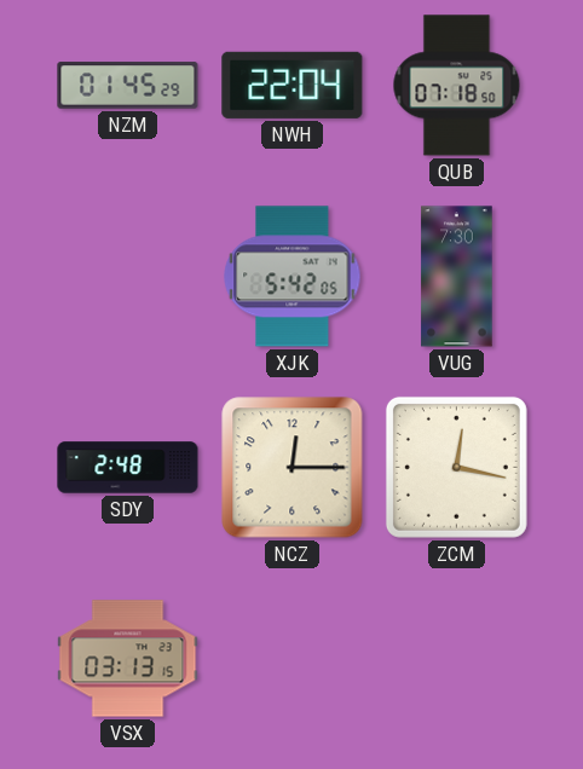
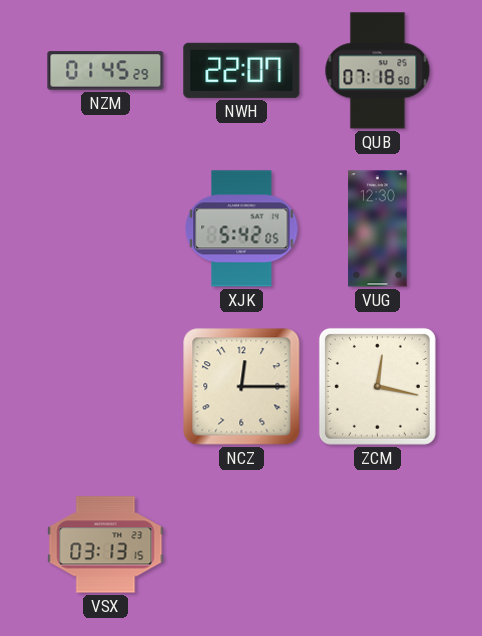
NWH: 22:04 -> 22:07
VUG: 7:30 -> 12:30
SDY: 2:48 -> none
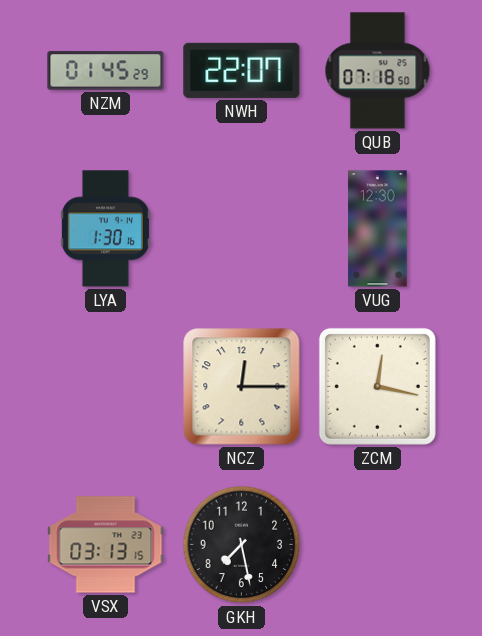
LYA: none -> 1:30
XJK: 5:42 -> none
GKH: none -> 7:28
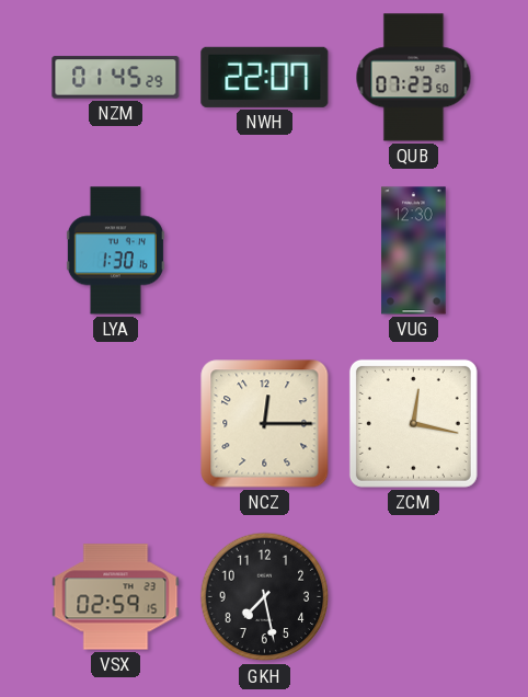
QUB: 07:18 -> 07:23
VSX: 03:13 -> 02:59
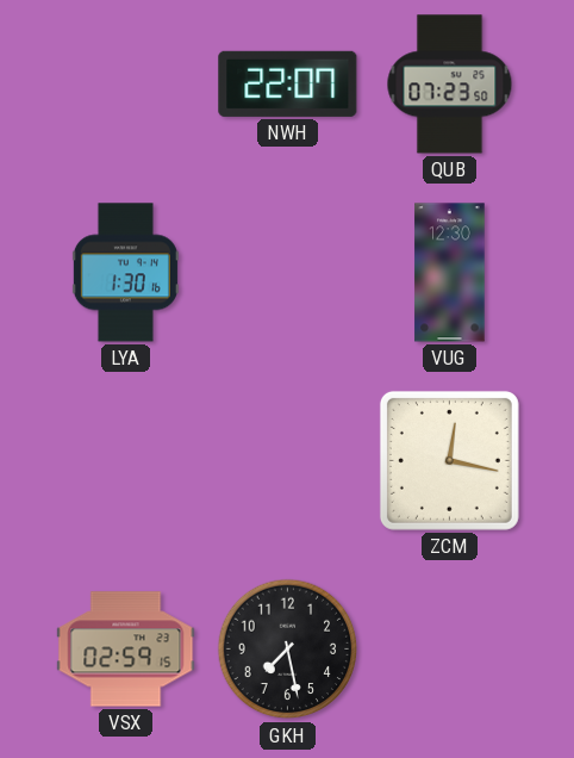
NZM: 01:45 -> none
NCZ: 12:15 -> none
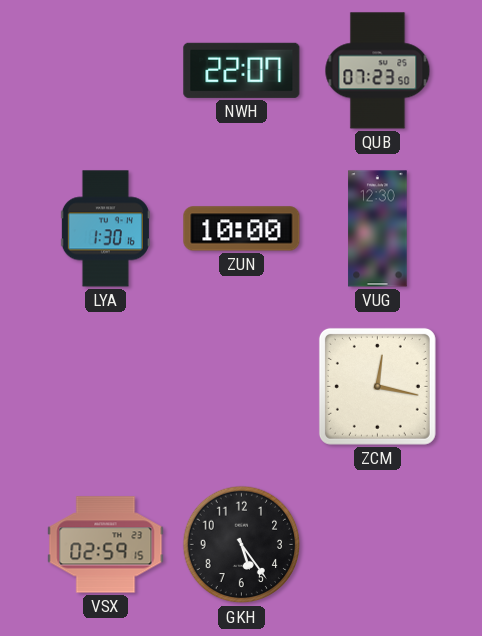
ZUN: none -> 10:00
GKH: 7:28 -> 5:24
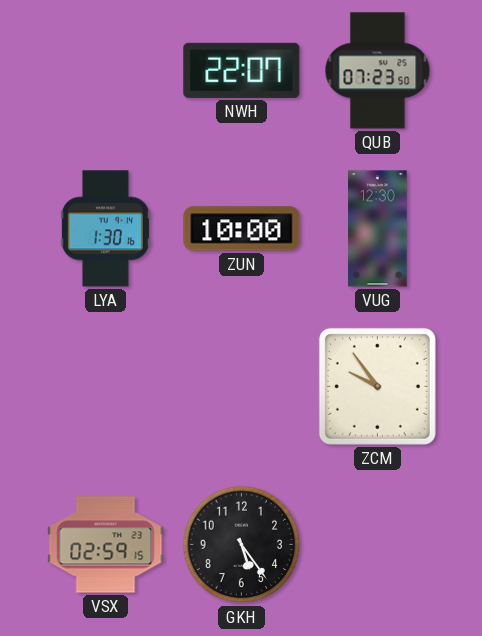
ZCM: 12:17 -> 9:54
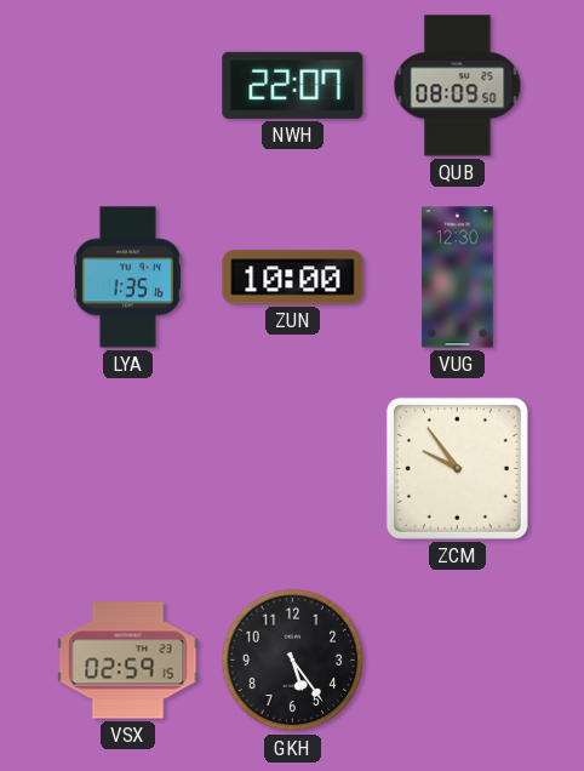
QUB: 07:23 -> 08:09
LYA: 1:30 -> 1:35
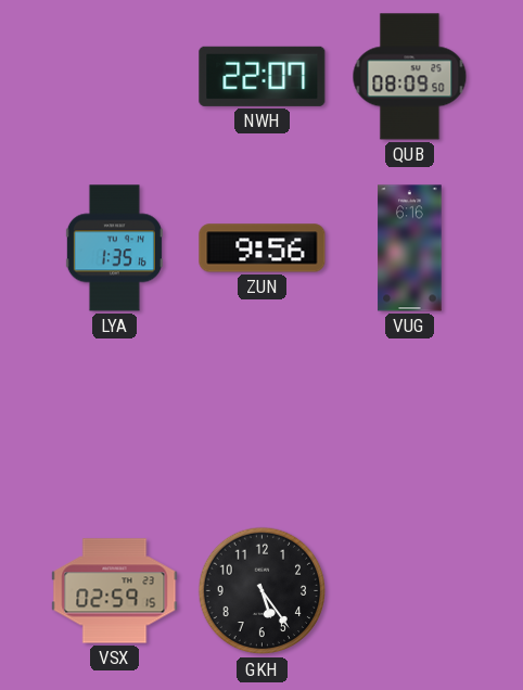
ZUN: 10:00 -> 9:56
VUG: 12:30 -> 6:16
ZCM: 9:54 -> none
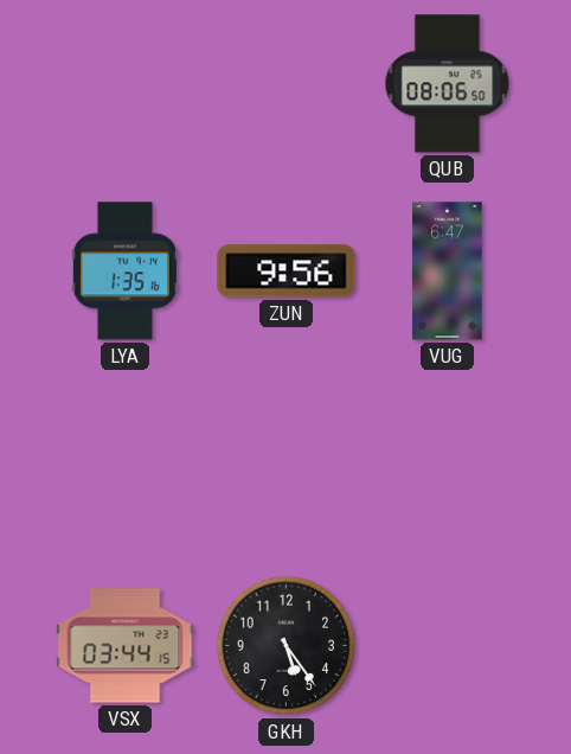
NWH: 22:07 -> none
QUB: 08:09 -> 08:06
VUG: 6:16 -> 6:47
VSX: 02:59 -> 03:44
